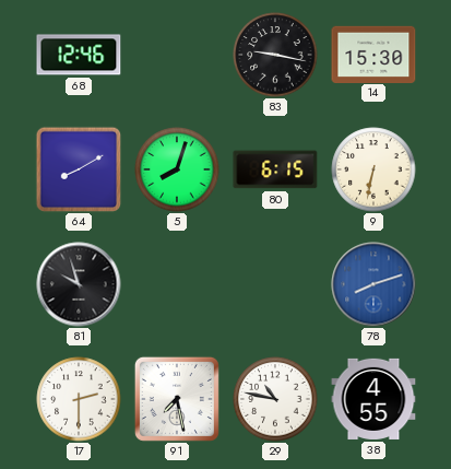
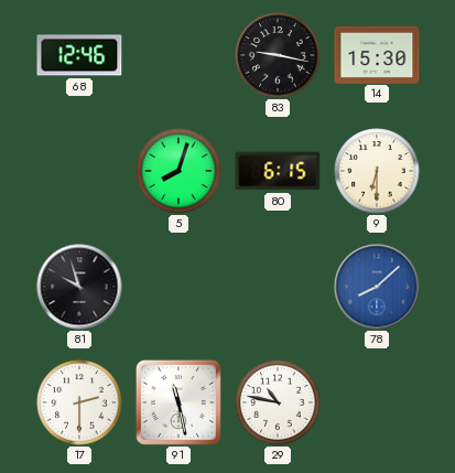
64: 8:10 -> none
9: 6:32 -> 6:30
78: 8:12 -> 8:08
91: 7:28 -> 11:28
38: 4:55 -> none
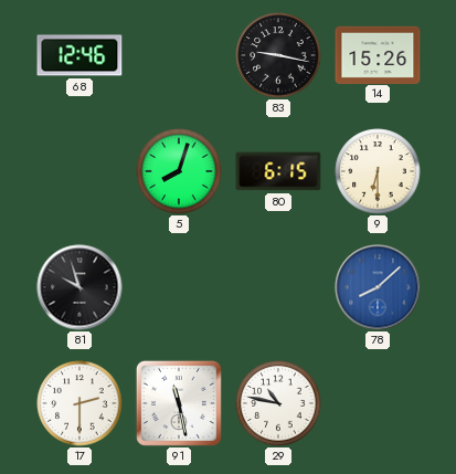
14: 15:30 -> 15:26
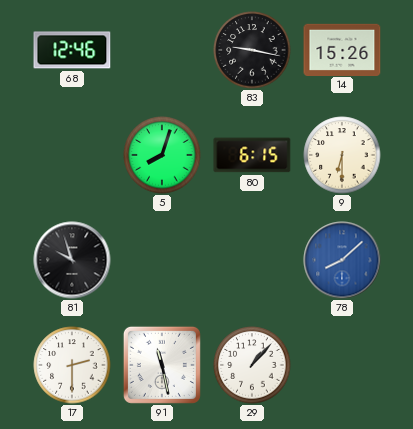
29: 10:47 -> 1:07
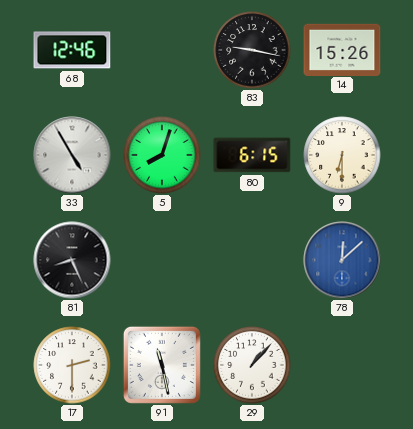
33: none -> 4:55
81: 9:57 -> 8:26
78: 8:08 -> 12:08
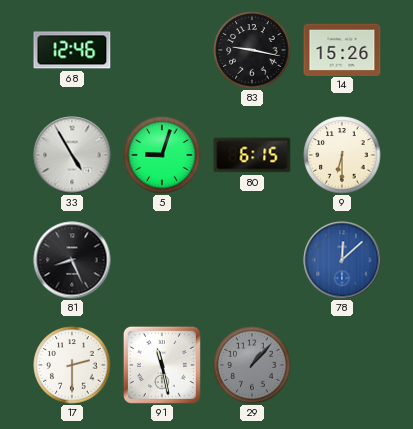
5: 8:03 -> 9:03
29 dial: white -> grey
